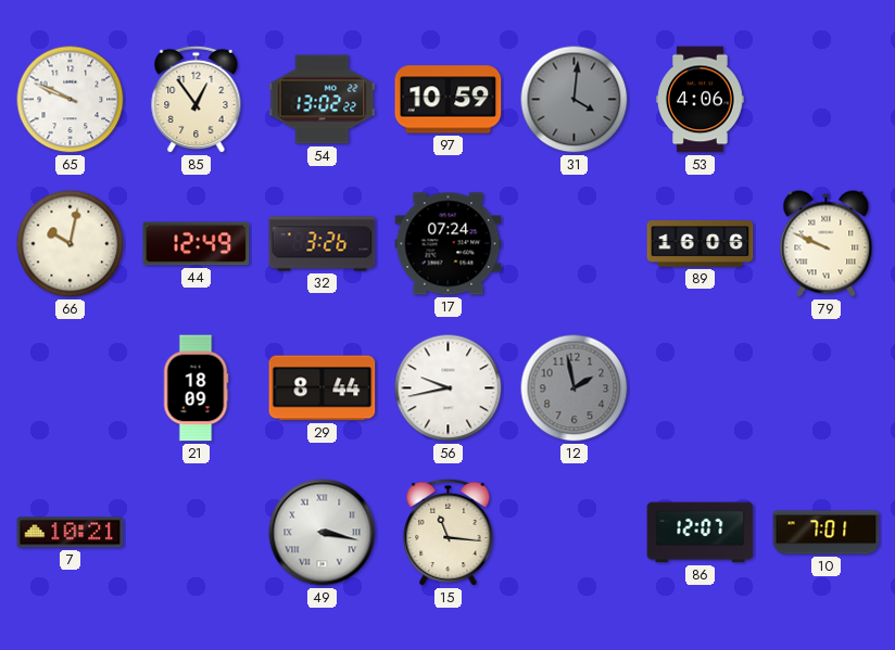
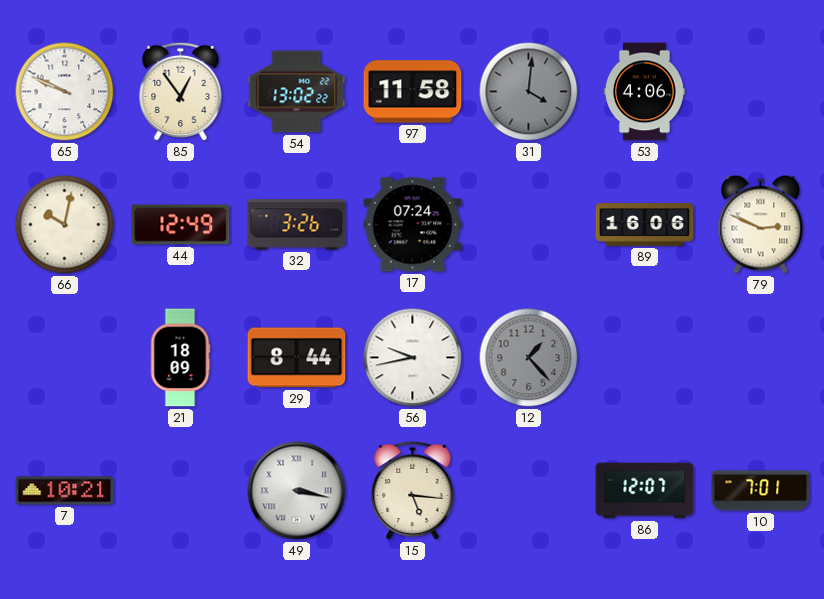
97: 10:59 -> 11:58
79: 9:49 -> 2:49
12: 1:58 -> 1:23
15: 11:16 -> 5:16
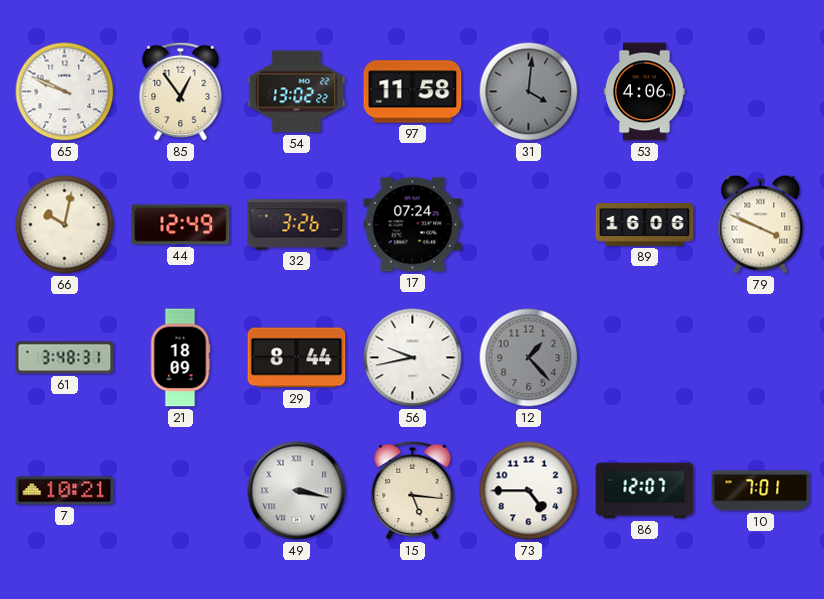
79: 2:49 -> 3:49
61: none -> 3:48
73: none -> 4:45
